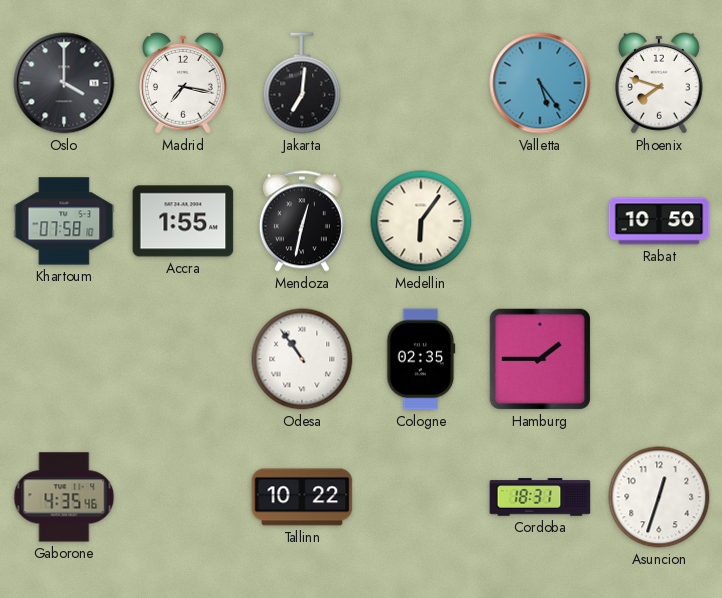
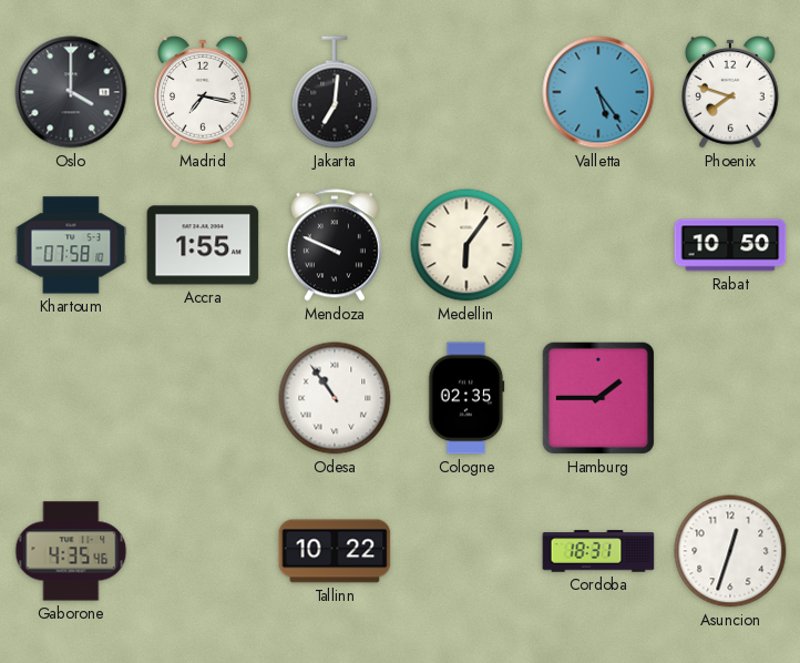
Mendoza: 12:32 -> 9:49
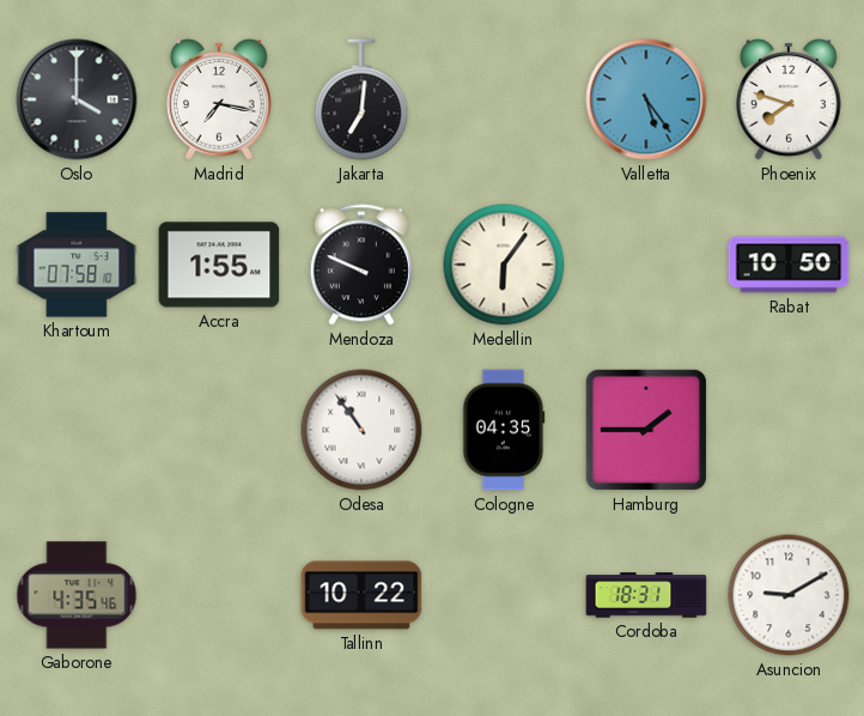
Cologne: 02:35 -> 04:35
Asuncion: 12:33 -> 9:10
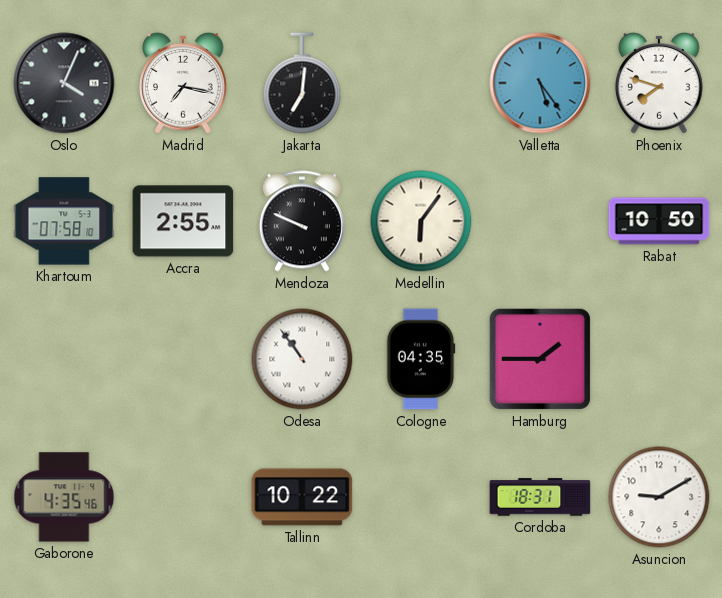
Oslo: 4:00 -> 4:04
Accra: 1:55 -> 2:55
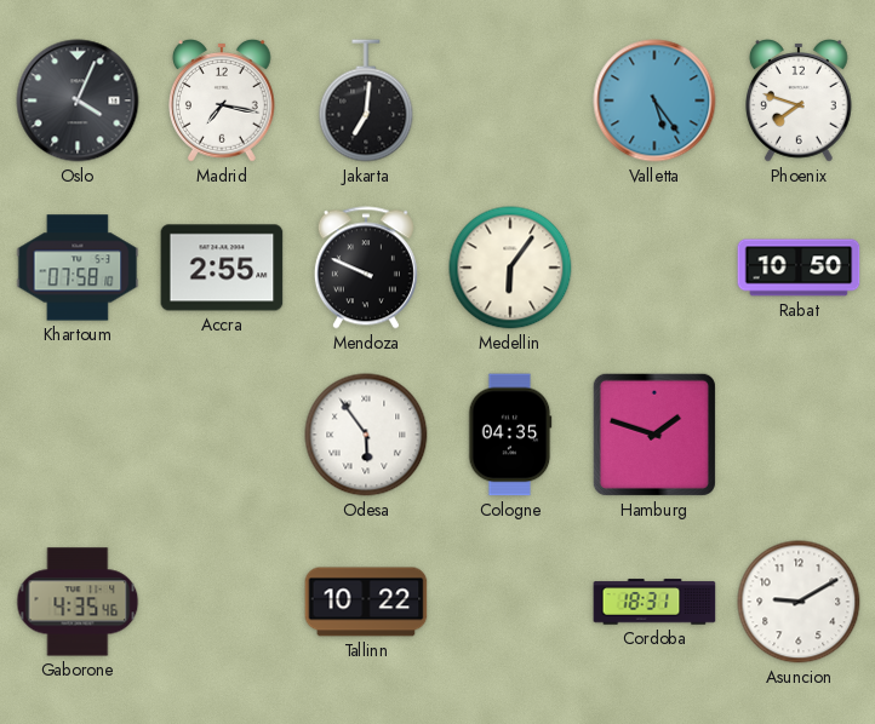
Odesa: 10:54 -> 5:54
Hamburg: 1:45 -> 1:48
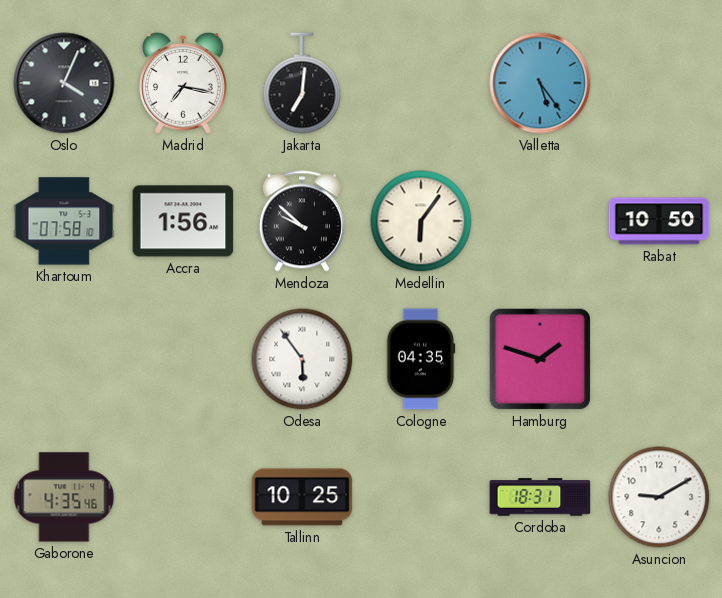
Phoenix: 7:48 -> none
Accra: 2:55 -> 1:56
Mendoza: 9:49 -> 9:52
Tallinn: 10:22 -> 10:25
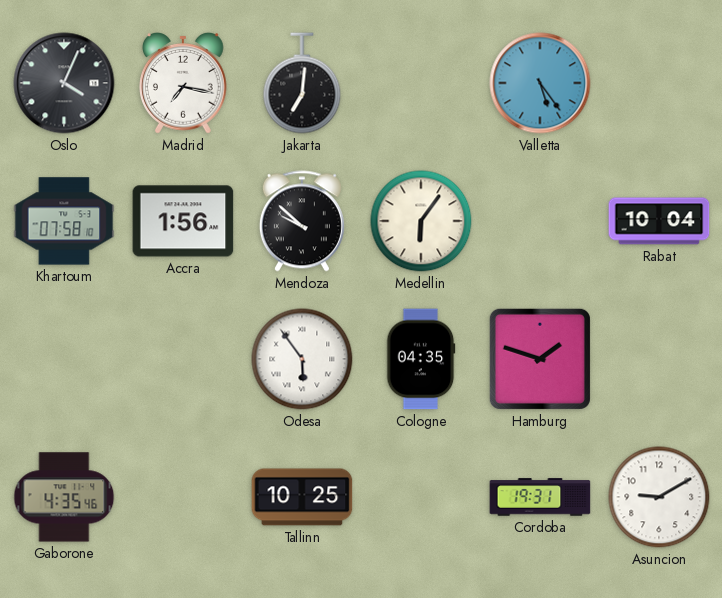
Rabat: 10:50 -> 10:04
Cordoba: 18:31 -> 19:31
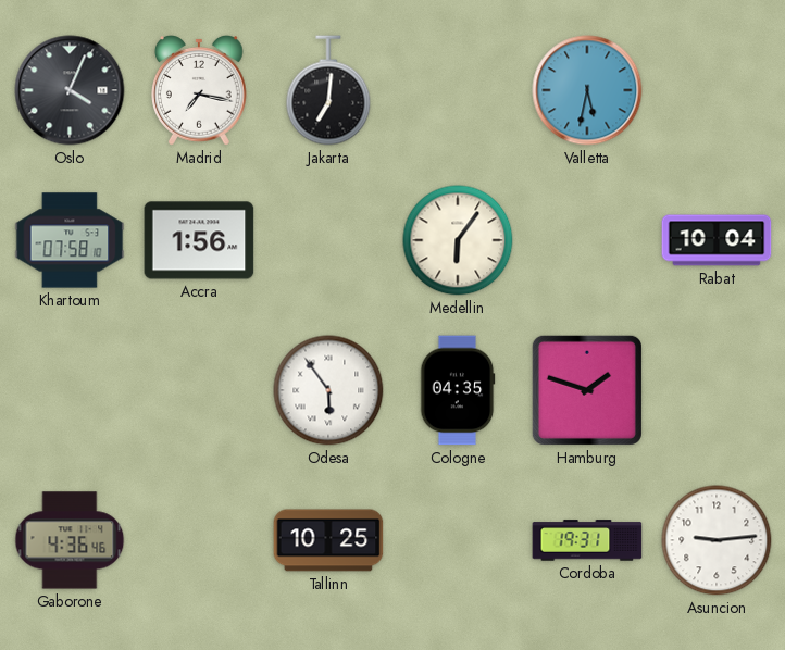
Valletta: 5:24 -> 5:32
Mendoza: 9:52 -> none
Gaborone: 4:35 -> 4:36
Asuncion: 9:10 -> 9:14
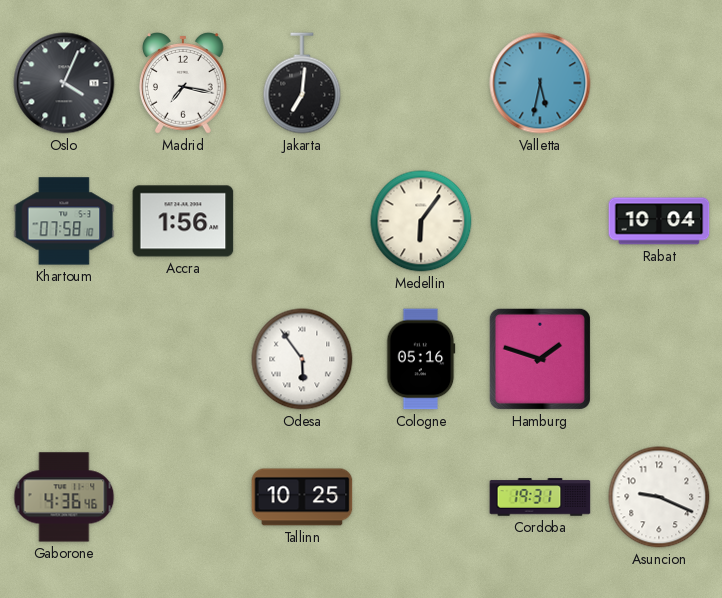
Cologne: 04:35 -> 05:16
Asuncion: 9:14 -> 9:19
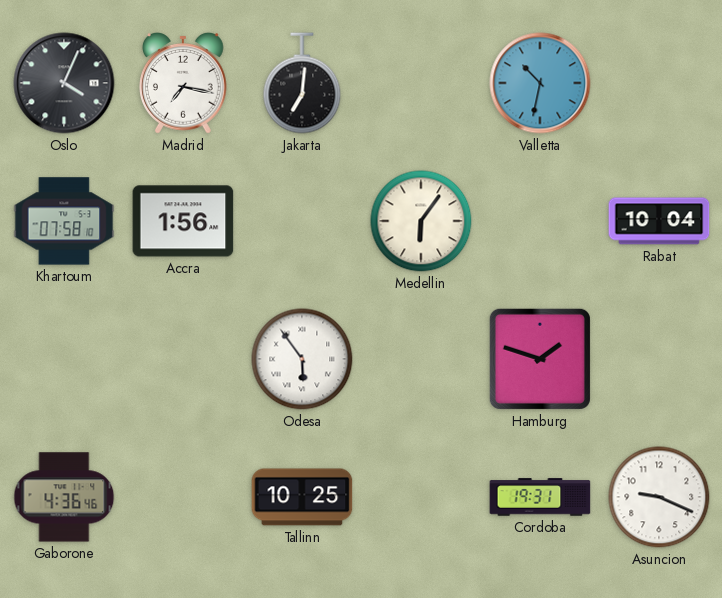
Valletta: 5:32 -> 10:32
Cologne: 05:16 -> none
